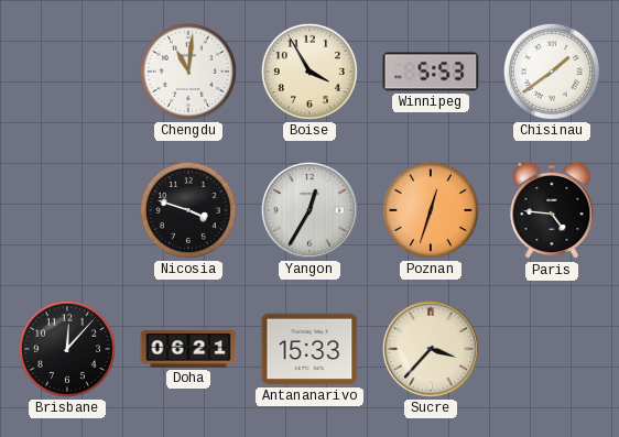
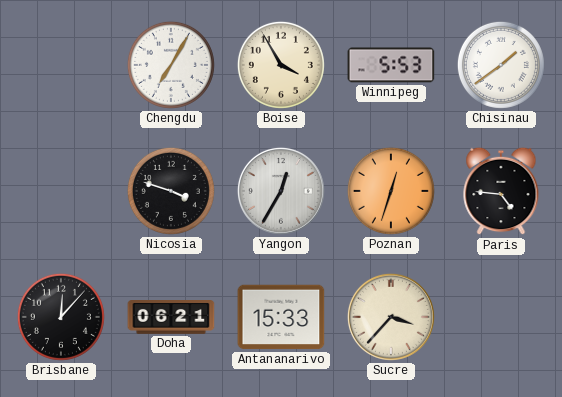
Chengdu: 11:01 -> 7:05
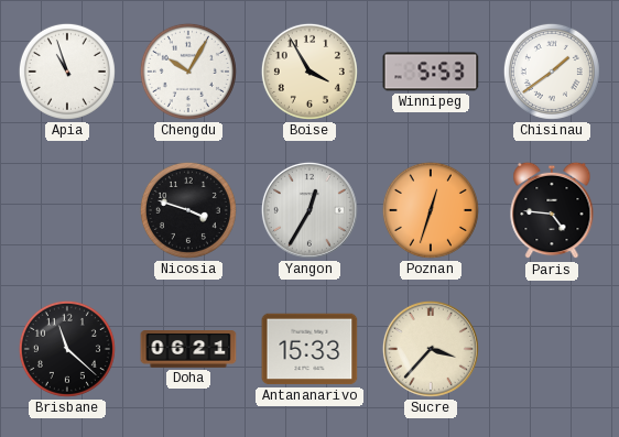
Apia: none -> 10:57
Chengdu: 7:05 -> 10:05
Brisbane: 12:07 -> 11:22
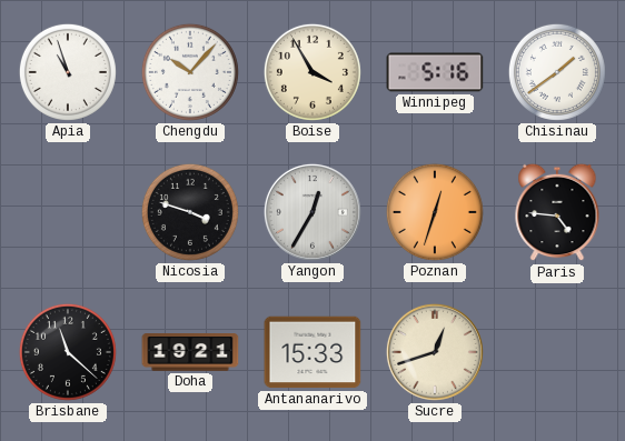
Chengdu: 10:05 -> 10:07
Winnipeg: 5:53 -> 5:16
Doha: 06:21 -> 19:21
Sucre: 3:37 -> 12:42
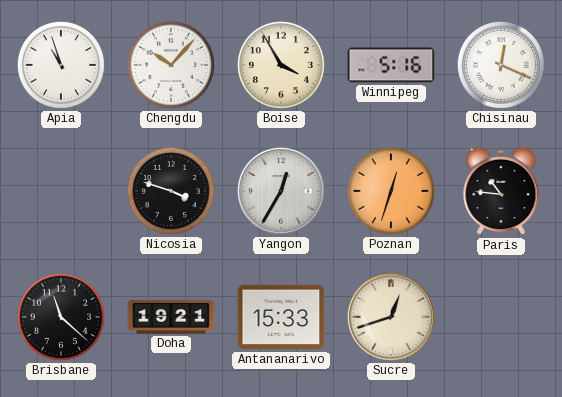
Chisinau: 1:39 -> 12:19
Paris: 4:46 -> 10:46
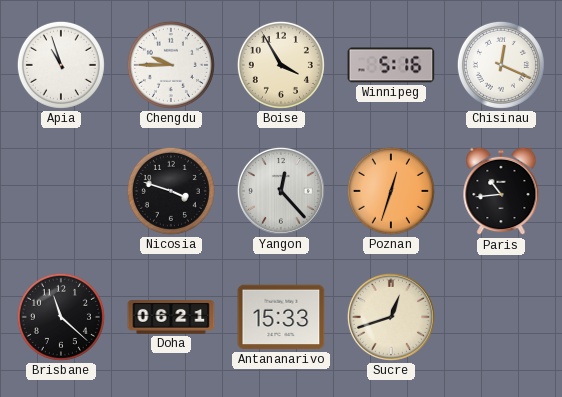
Chengdu: 10:07 -> 9:45
Yangon: 12:35 -> 12:23
Paris: 10:46 -> 10:44
Doha: 19:21 -> 06:21
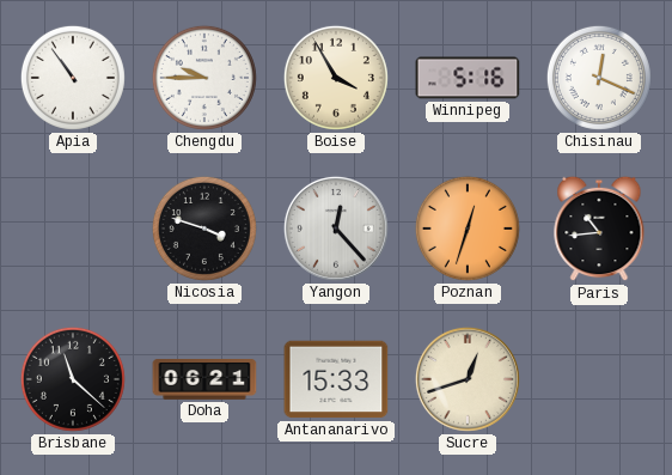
Apia: 10:57 -> 10:54
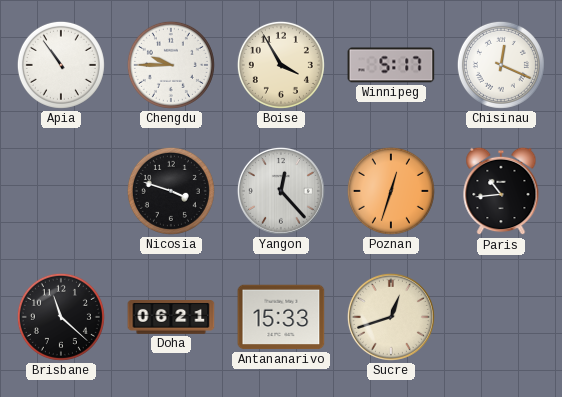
Winnipeg: 5:16 -> 5:17
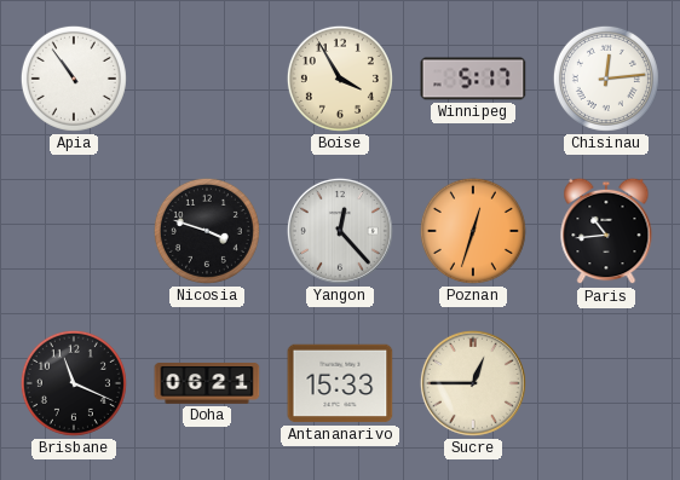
Chengdu: 9:45 -> none
Chisinau: 12:19 -> 12:14
Brisbane: 11:22 -> 11:19
Sucre: 12:42 -> 12:45
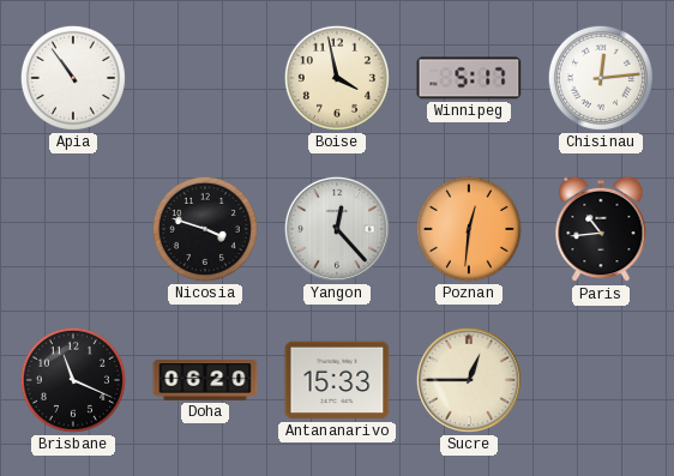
Boise: 3:55 -> 3:58
Poznan: 12:33 -> 12:31
Doha: 06:21 -> 06:20
